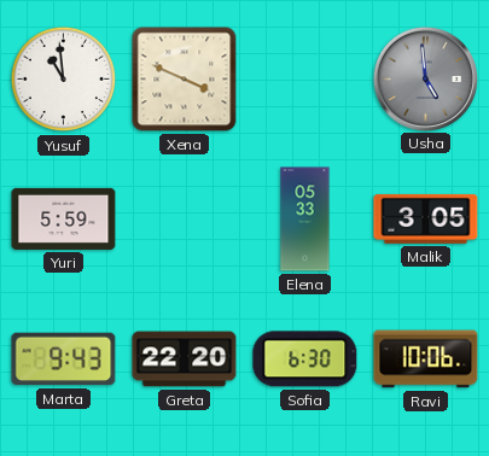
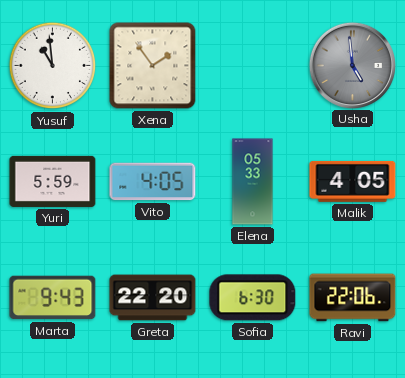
Xena: 3:49 -> 1:54
Vito: none -> 4:05
Malik: 3:05 -> 4:05
Ravi: 10:06 -> 22:06
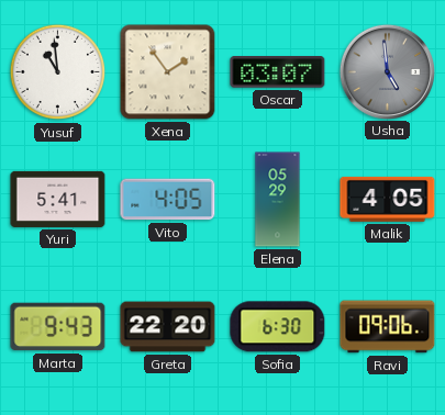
Oscar: none -> 03:07
Yuri: 5:59 -> 5:41
Elena: 05:33 -> 05:29
Ravi: 22:06 -> 09:06
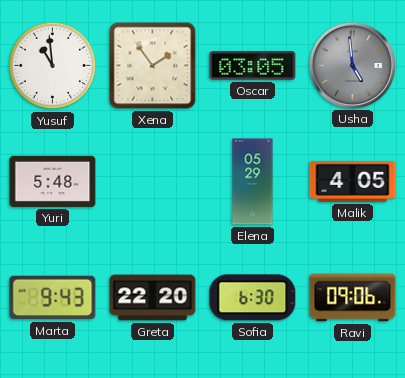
Oscar: 03:07 -> 03:05
Yuri: 5:41 -> 5:48
Vito: 4:05 -> none
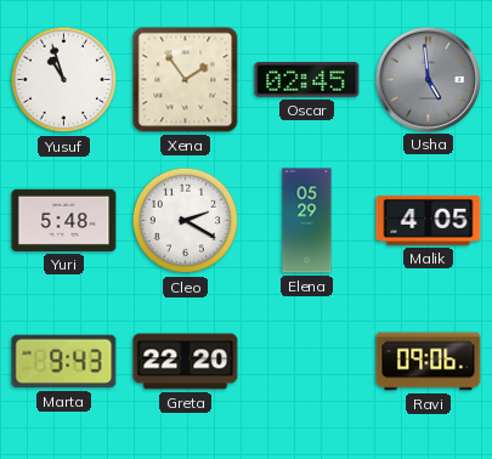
Yusuf: 10:59 -> 10:57
Oscar: 03:05 -> 02:45
Cleo: none -> 2:20
Sofia: 6:30 -> none
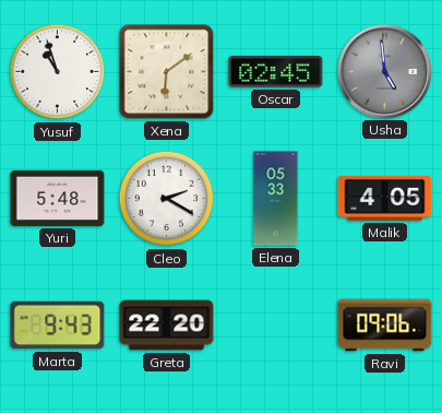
Xena: 1:54 -> 6:09
Elena: 05:29 -> 05:33
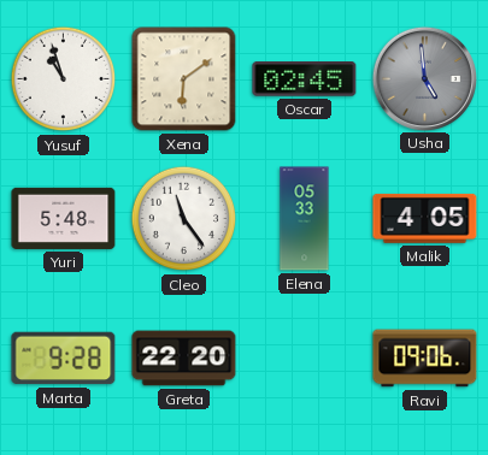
Cleo: 2:20 -> 11:24
Marta: 9:43 -> 9:28
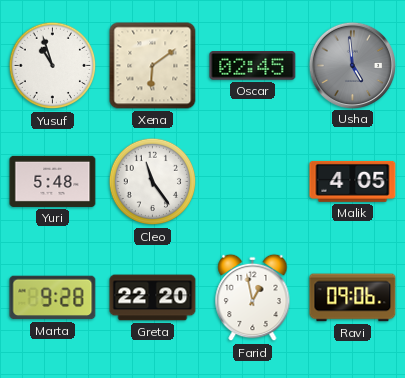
Elena: 05:33 -> none
Farid: none -> 12:58
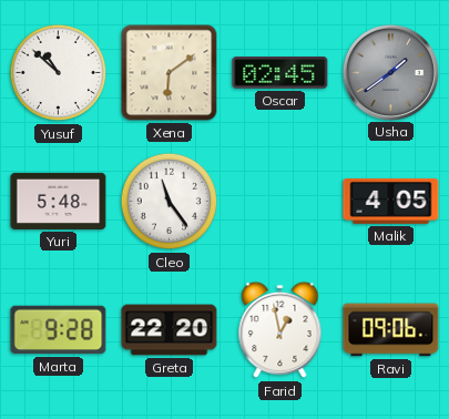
Yusuf: 10:57 -> 10:52
Usha: 4:59 -> 1:39
